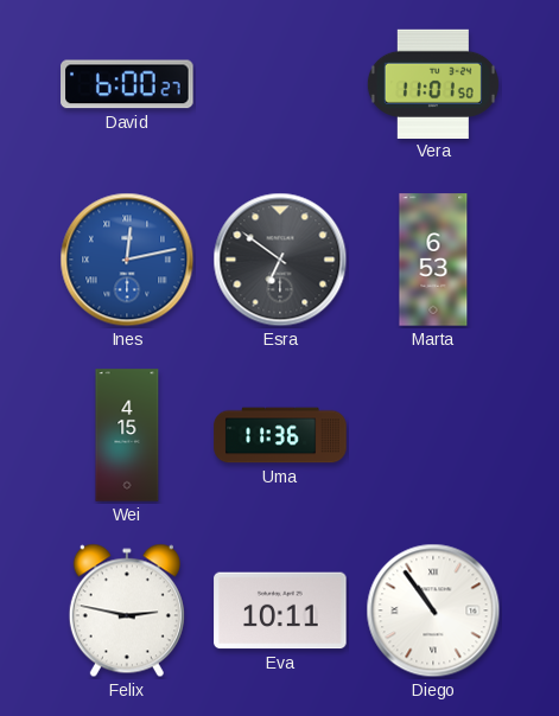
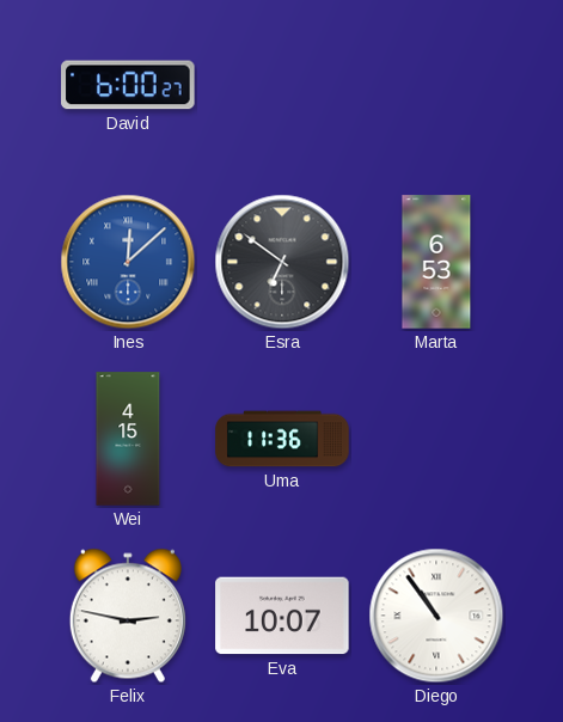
Vera: 11:01 -> none
Ines: 12:13 -> 12:08
Eva: 10:11 -> 10:07
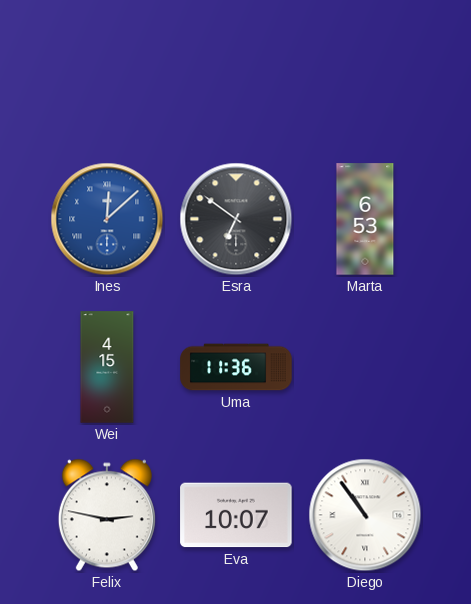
David: 6:00 -> none
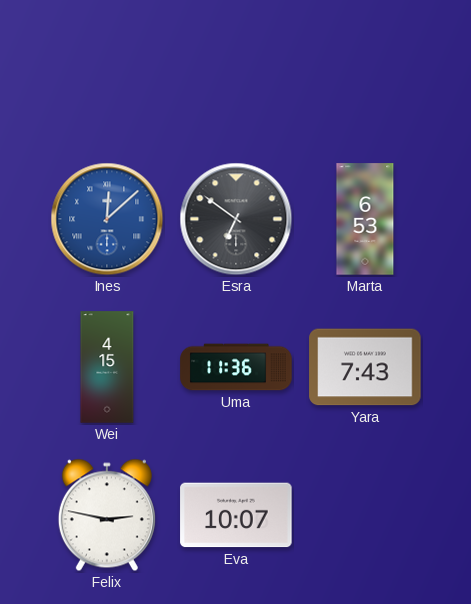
Yara: none -> 7:43
Diego: 10:54 -> none
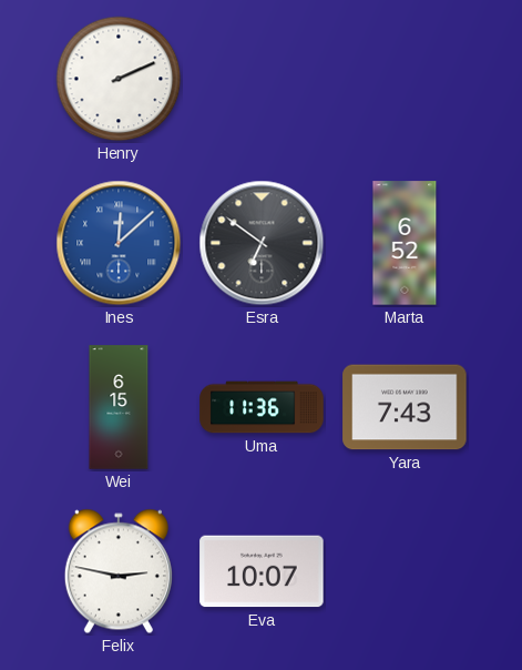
Henry: none -> 2:11
Marta: 6:53 -> 6:52
Wei: 4:15 -> 6:15
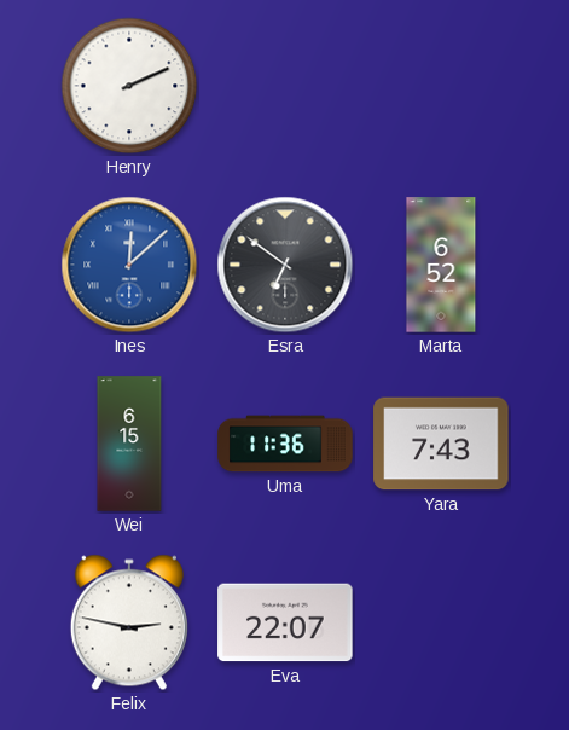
Eva: 10:07 -> 22:07
